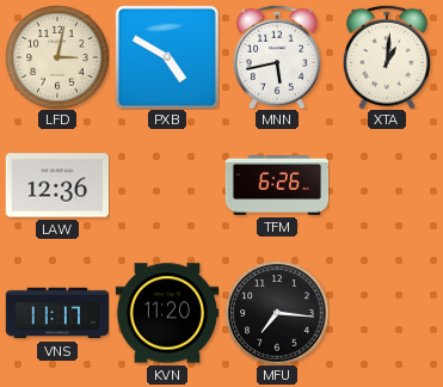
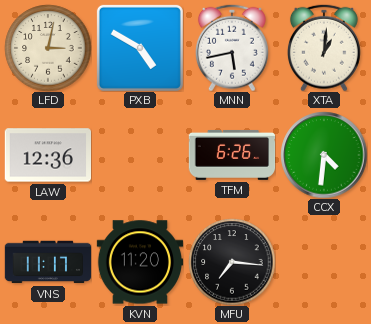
CCX: none -> 4:31
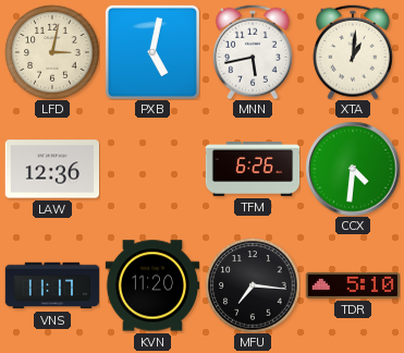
PXB: 4:50 -> 5:02
TDR: none -> 5:10
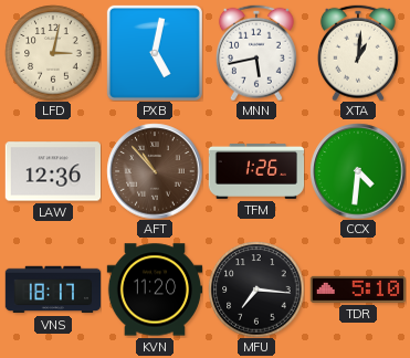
AFT: none -> 10:53
TFM: 6:26 -> 1:26
VNS: 11:17 -> 18:17
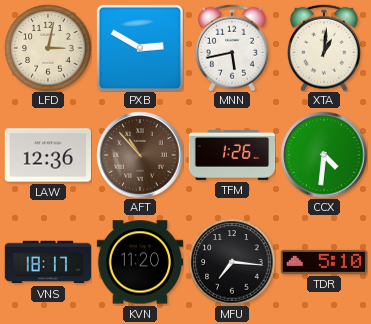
PXB: 5:02 -> 2:50
